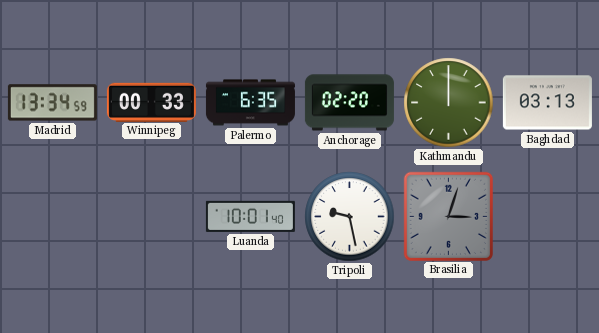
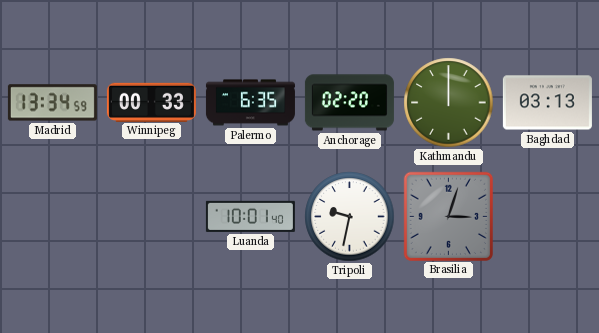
Tripoli: 9:28 -> 9:32
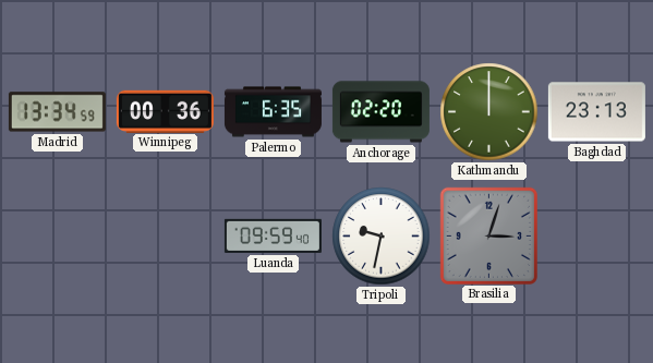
Winnipeg: 00:33 -> 00:36
Baghdad: 03:13 -> 23:13
Luanda: 10:01 -> 09:59
